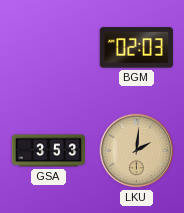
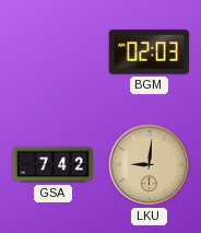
GSA: 3:53 -> 7:42
LKU: 2:01 -> 9:01
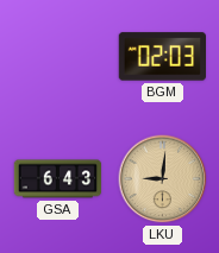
GSA: 7:42 -> 6:43
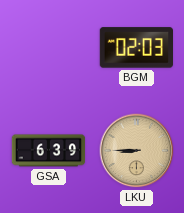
GSA: 6:43 -> 6:39
LKU: 9:01 -> 8:45
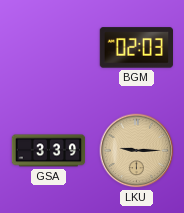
GSA: 6:39 -> 3:39
LKU: 8:45 -> 9:15
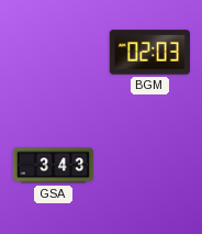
GSA: 3:39 -> 3:43
LKU: 9:15 -> none
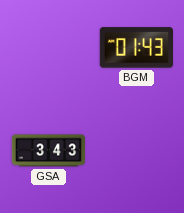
BGM: 02:03 -> 01:43
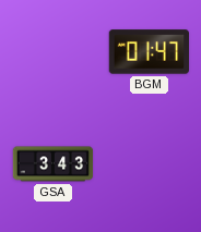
BGM: 01:43 -> 01:47
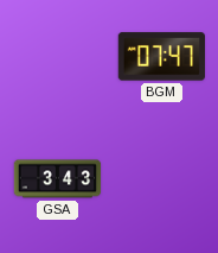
BGM: 01:47 -> 07:47
